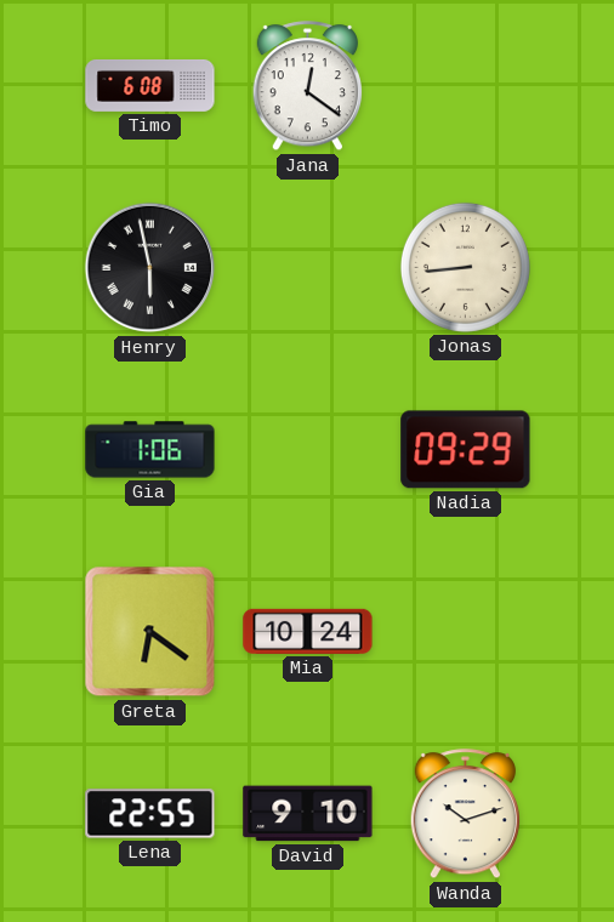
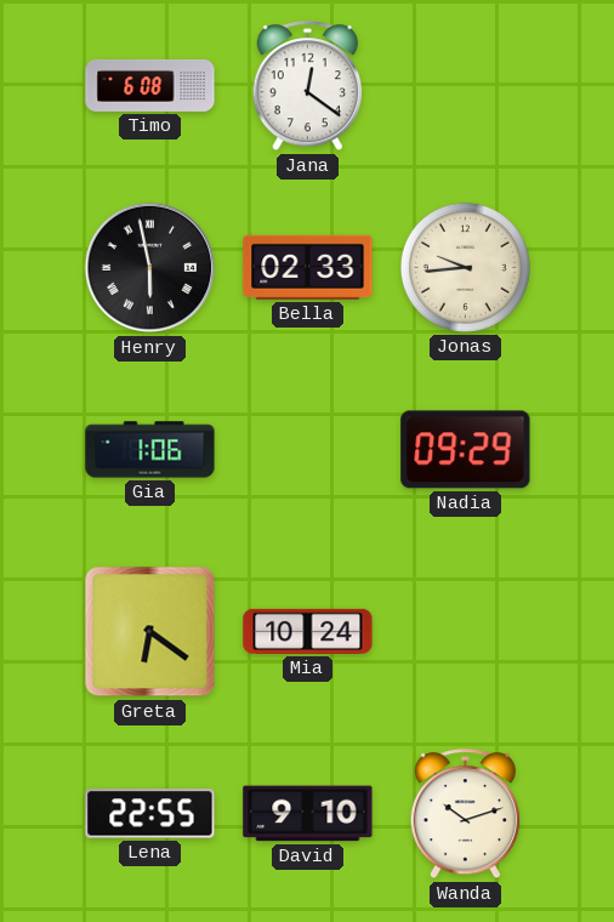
Bella: none -> 02:33
Jonas: 8:44 -> 9:44
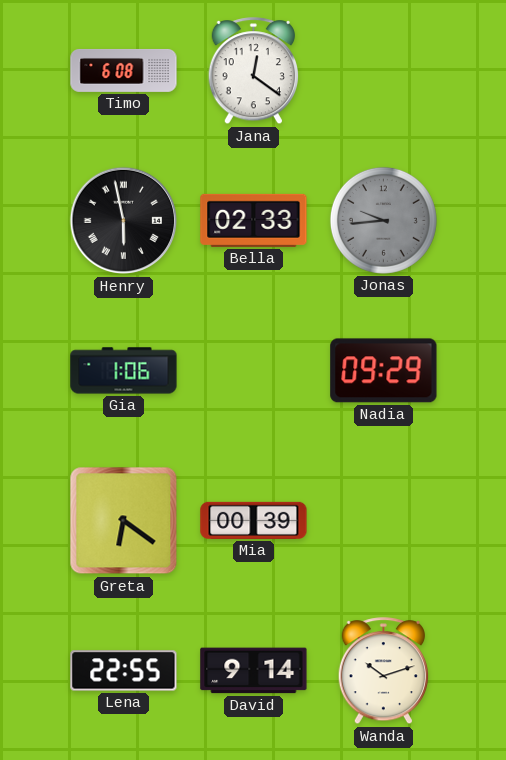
Jonas dial: cream -> grey
Mia: 10:24 -> 00:39
David: 9:10 -> 9:14
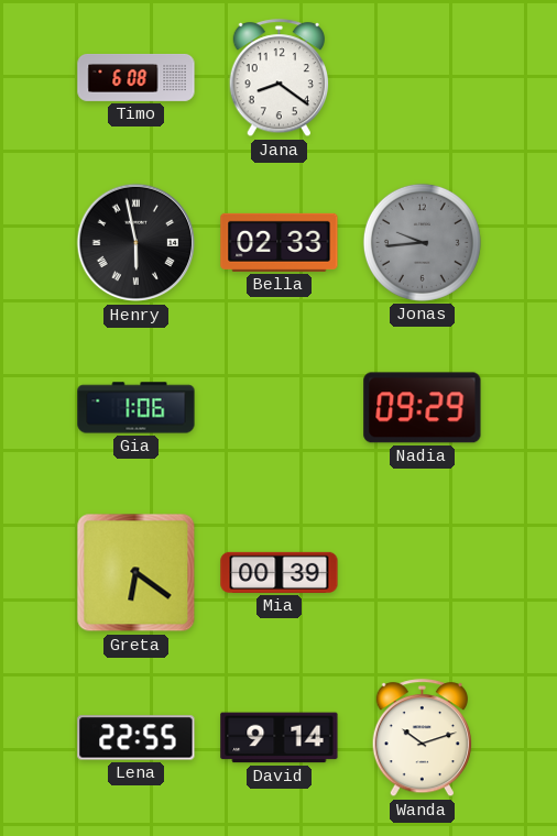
Jana: 12:21 -> 8:21
